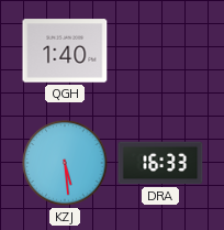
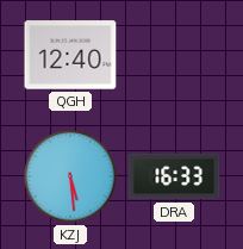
QGH: 1:40 -> 12:40
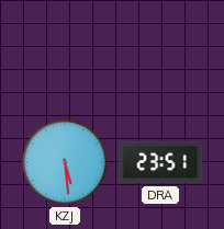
QGH: 12:40 -> none
DRA: 16:33 -> 23:51
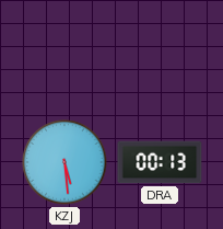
DRA: 23:51 -> 00:13
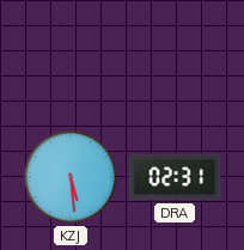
DRA: 00:13 -> 02:31
